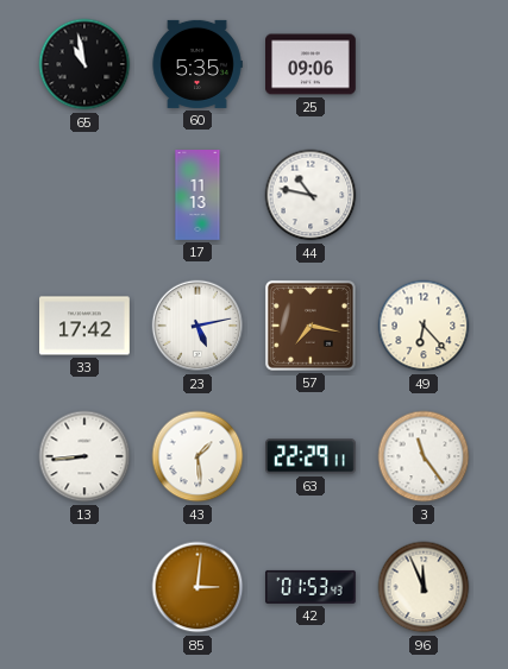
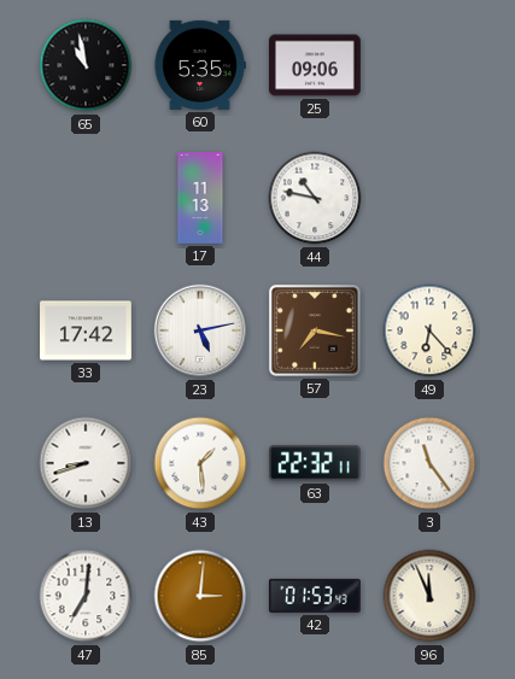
13: 8:44 -> 8:42
63: 22:29 -> 22:32
47: none -> 7:01
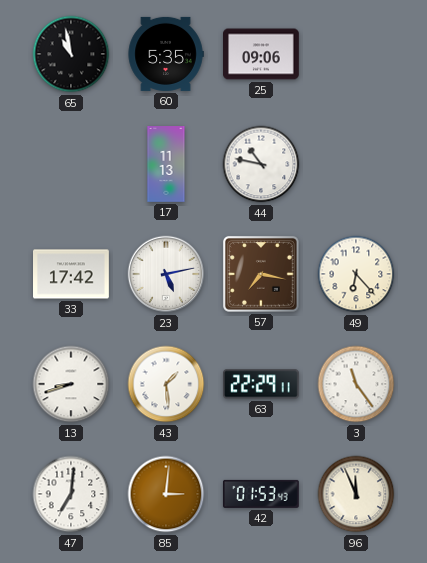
63: 22:32 -> 22:29
